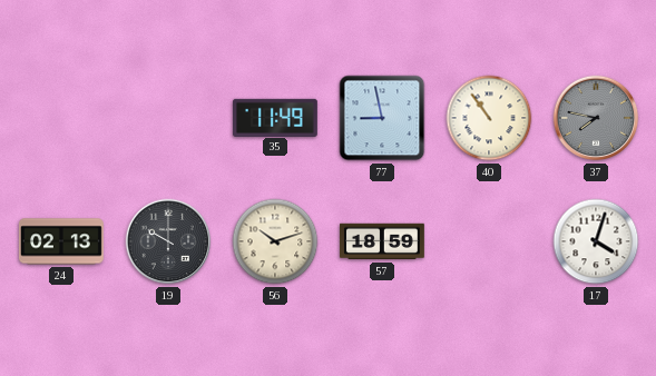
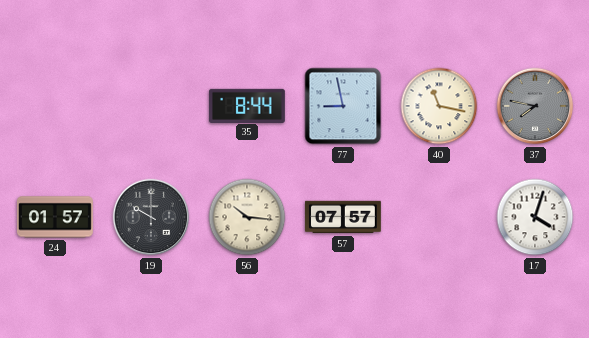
35: 11:49 -> 8:44
40: 10:54 -> 11:17
24: 02:13 -> 01:57
56: 10:12 -> 10:16
57: 18:59 -> 07:57
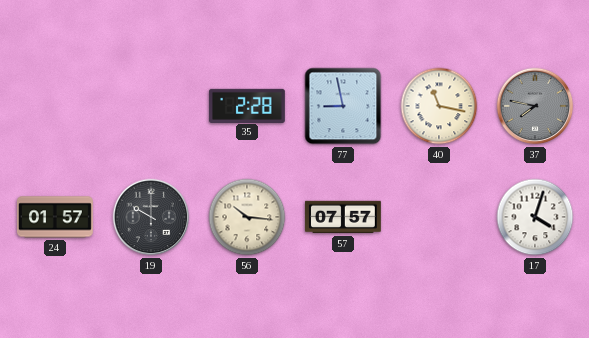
35: 8:44 -> 2:28
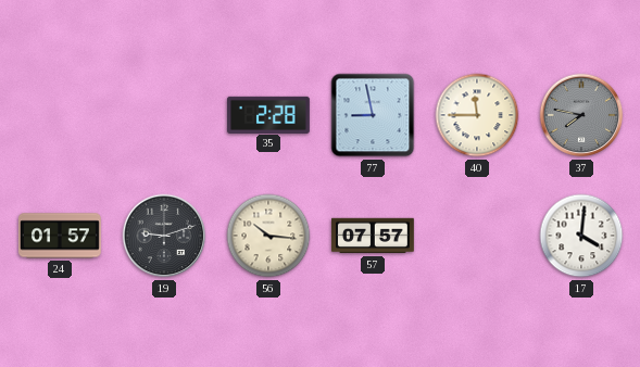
40: 11:17 -> 11:45
19: 10:00 -> 9:12
17: 4:03 -> 4:01
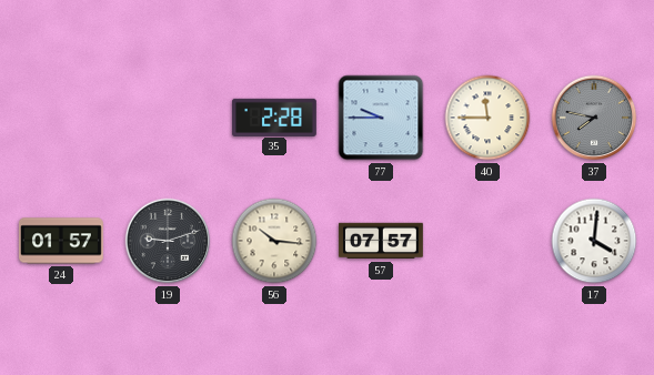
77: 8:58 -> 9:45
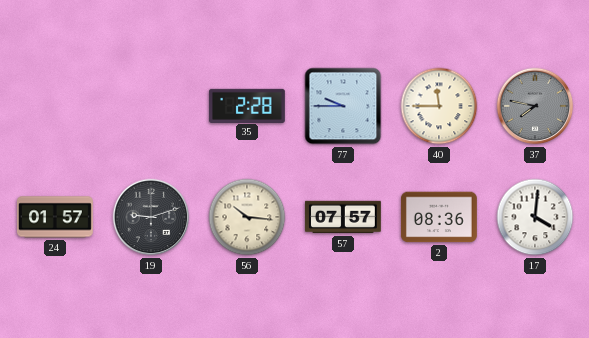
2: none -> 08:36
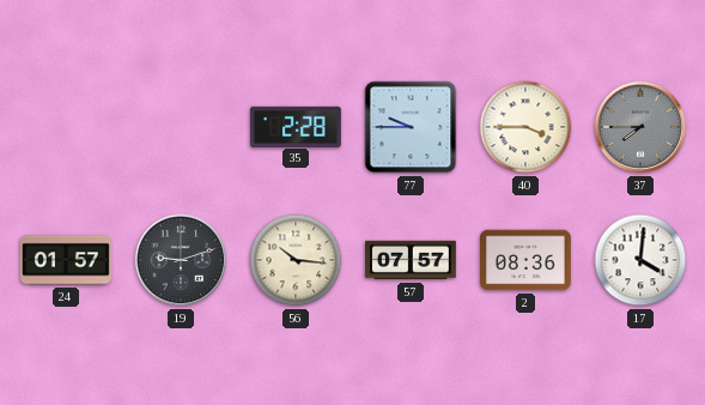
40: 11:45 -> 3:45
37: 7:47 -> 7:45
